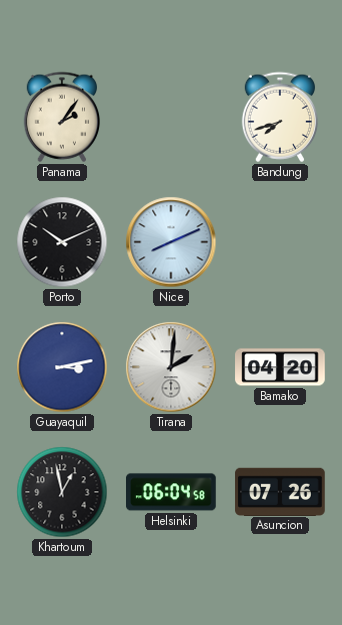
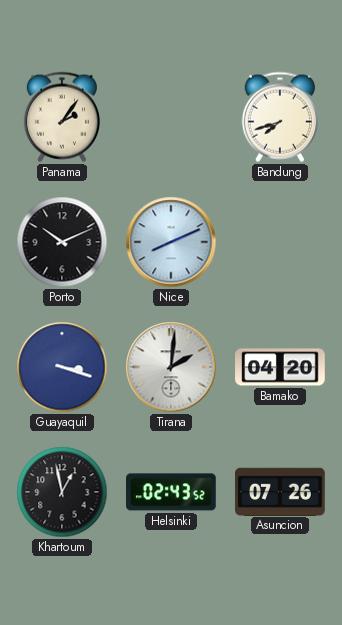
Guayaquil: 3:13 -> 3:18
Helsinki: 06:04 -> 02:43
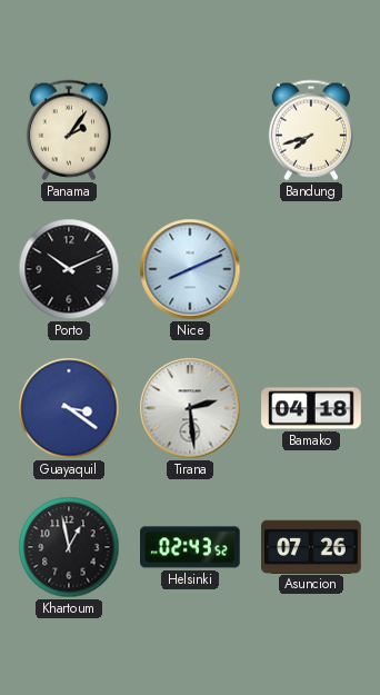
Guayaquil: 3:18 -> 3:21
Tirana: 2:01 -> 2:29
Bamako: 04:20 -> 04:18
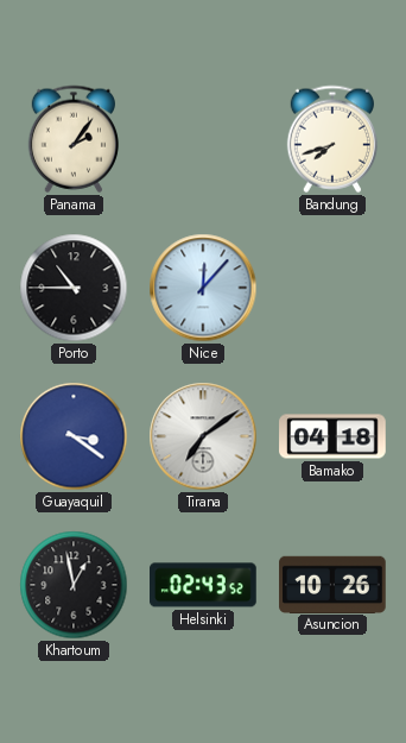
Porto: 10:11 -> 10:45
Nice: 8:11 -> 12:07
Tirana: 2:29 -> 7:09
Asuncion: 07:26 -> 10:26
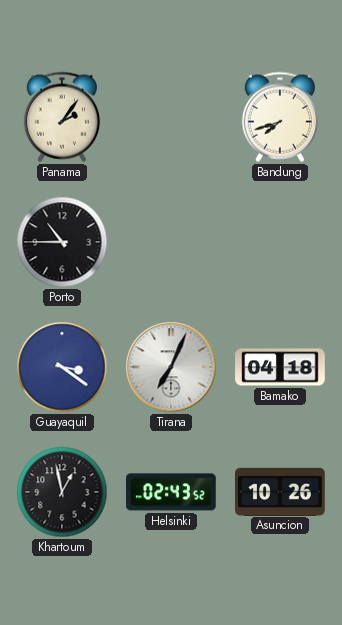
Nice: 12:07 -> none
Tirana: 7:09 -> 7:04
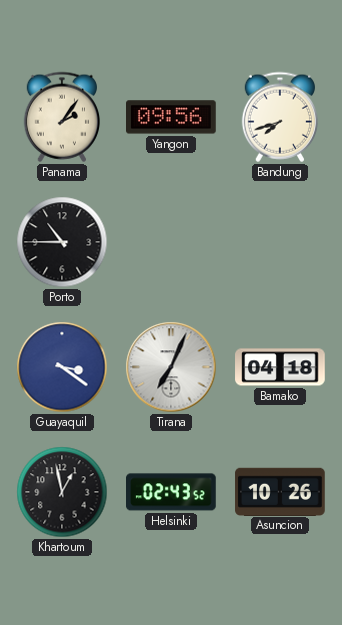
Yangon: none -> 09:56
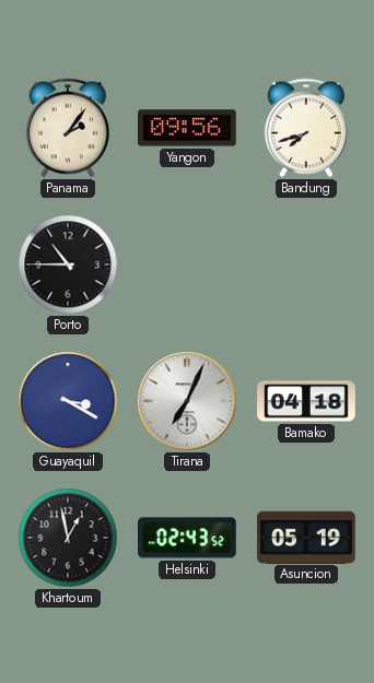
Guayaquil: 3:21 -> 3:20
Asuncion: 10:26 -> 05:19
